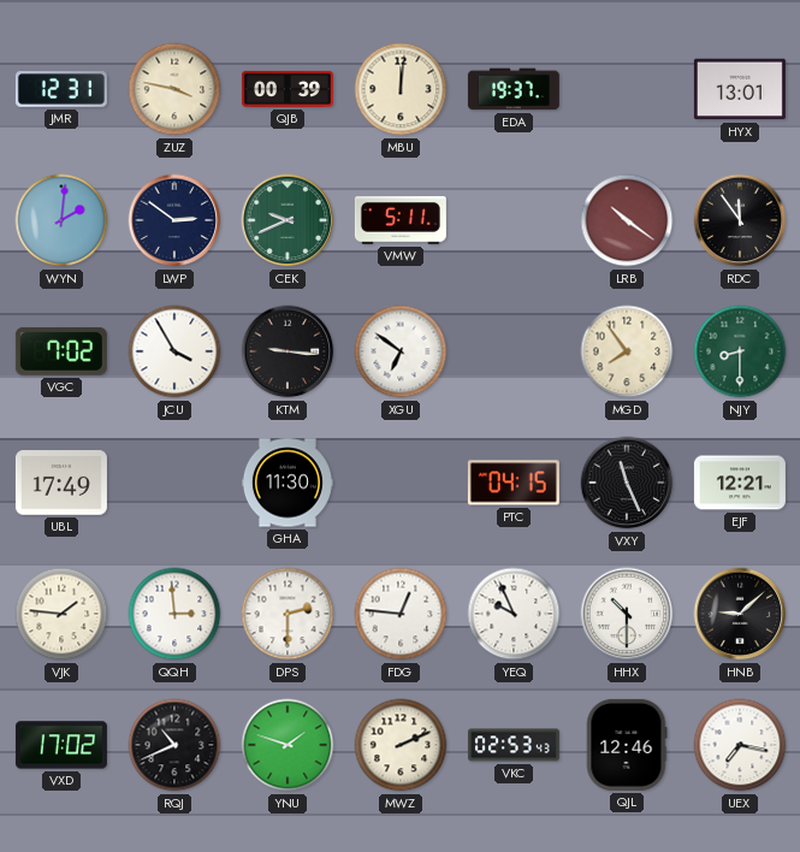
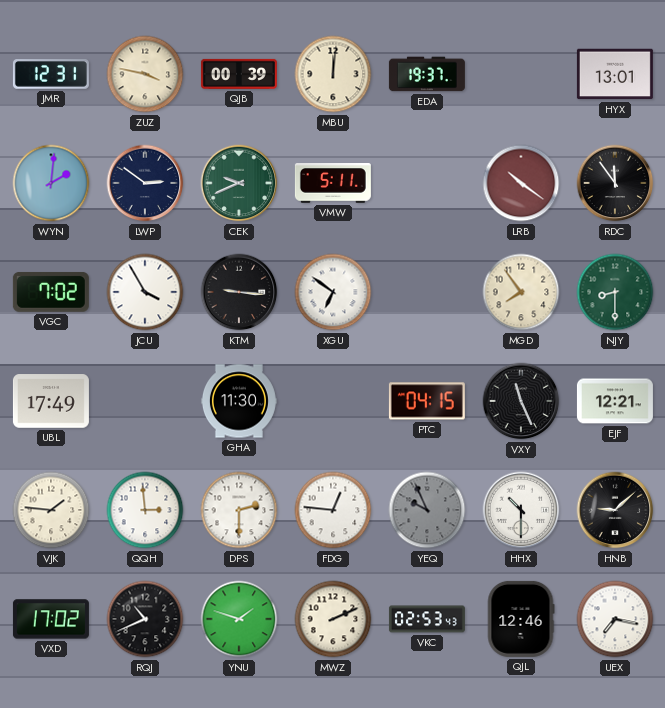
YEQ dial: white -> grey
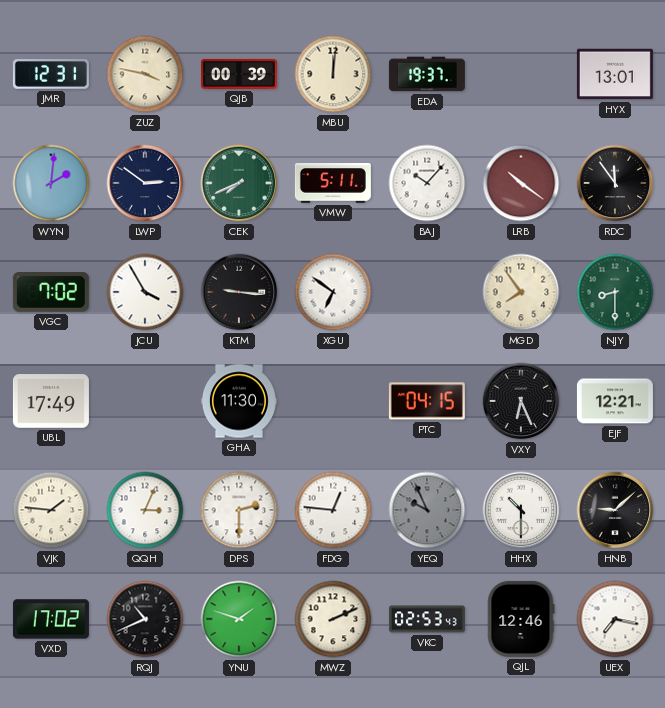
CEK: 9:41 -> 7:41
BAJ: none -> 10:07
VXY: 11:26 -> 6:26
QQH: 2:59 -> 3:04
